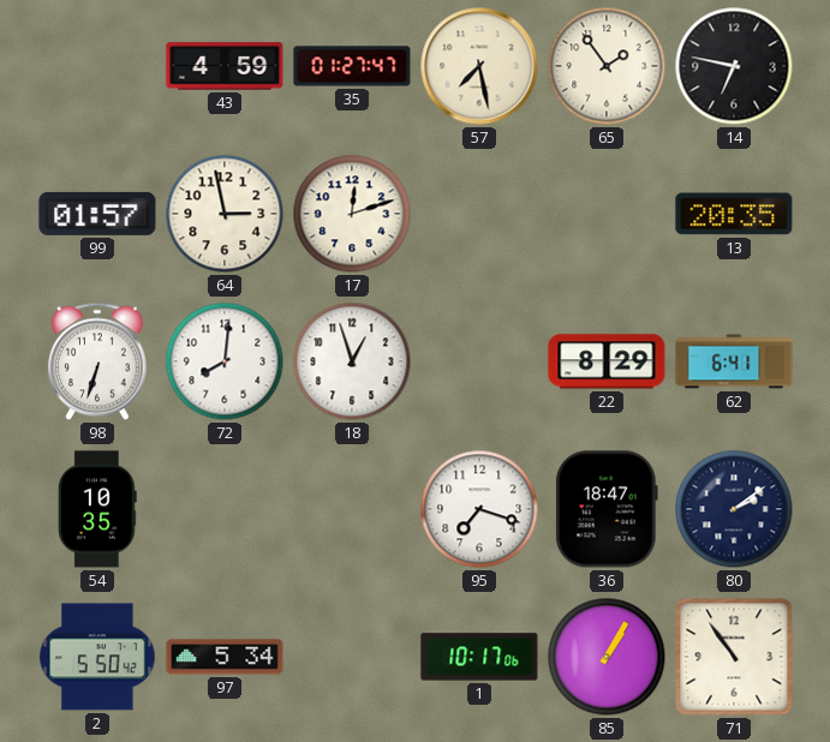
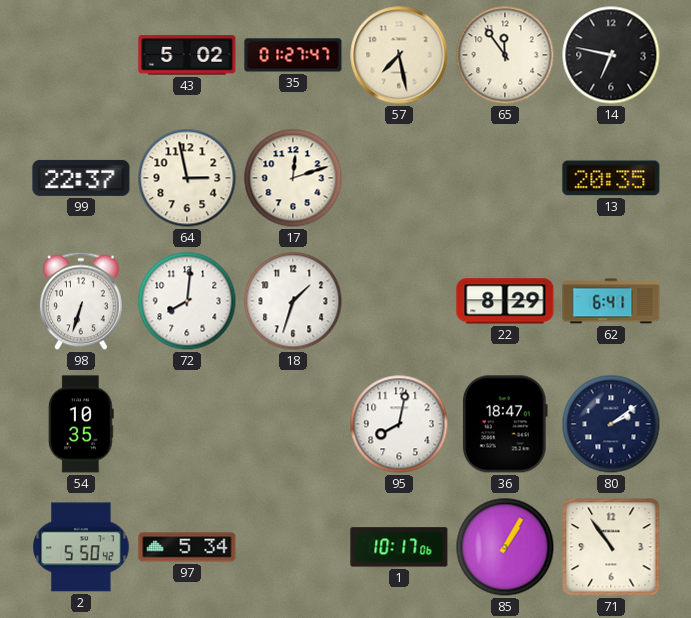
43: 4:59 -> 5:02
65: 1:54 -> 11:54
99: 01:57 -> 22:37
18: 12:57 -> 1:33
95: 7:18 -> 8:02
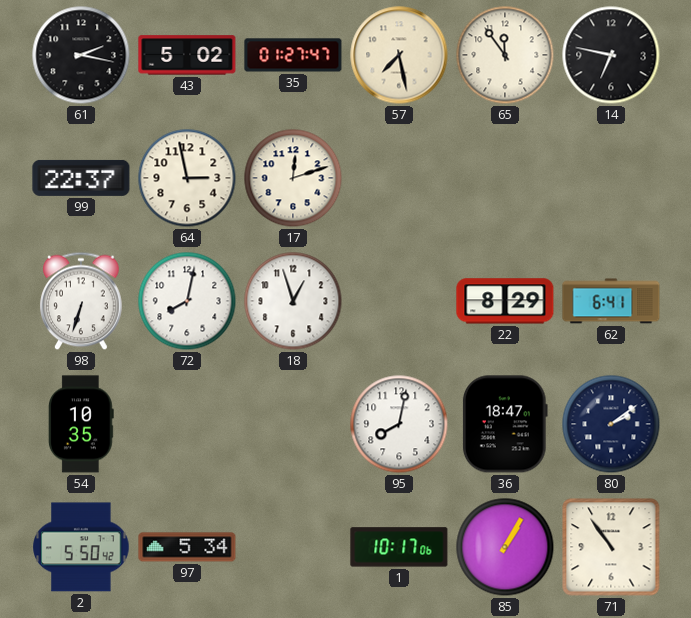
61: none -> 2:17
13: 20:35 -> none
72: 8:01 -> 8:02
18: 1:33 -> 12:57
